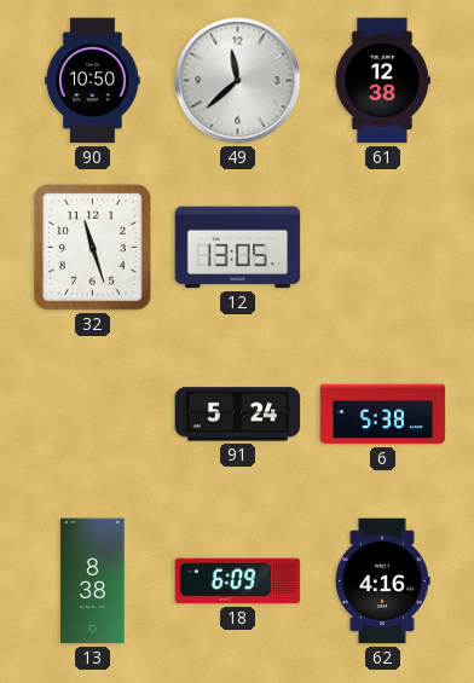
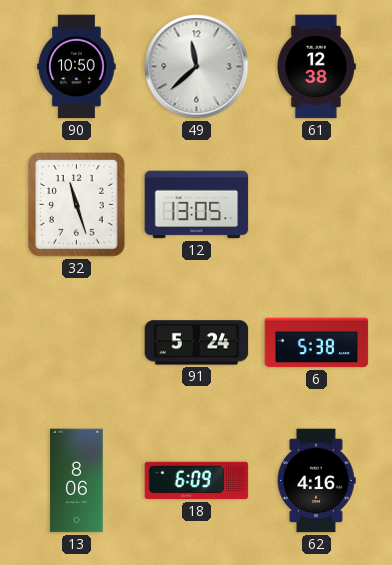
13: 8:38 -> 8:06
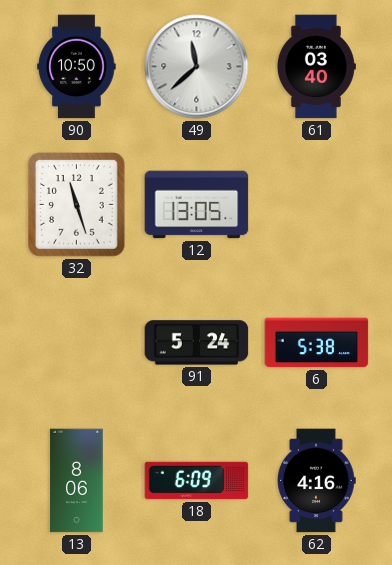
61: 12:38 -> 03:40
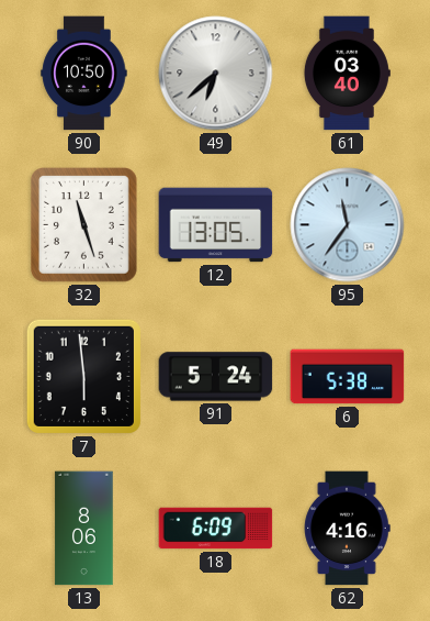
49: 11:38 -> 6:38
95: none -> 11:36
7: none -> 5:59
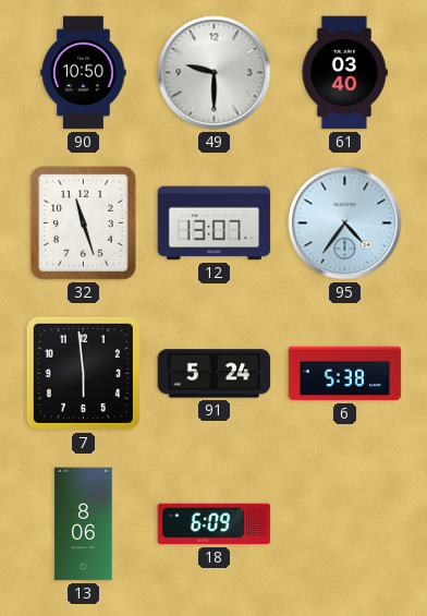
49: 6:38 -> 9:30
12: 13:05 -> 13:07
95: 11:36 -> 4:36
62: 4:16 -> none
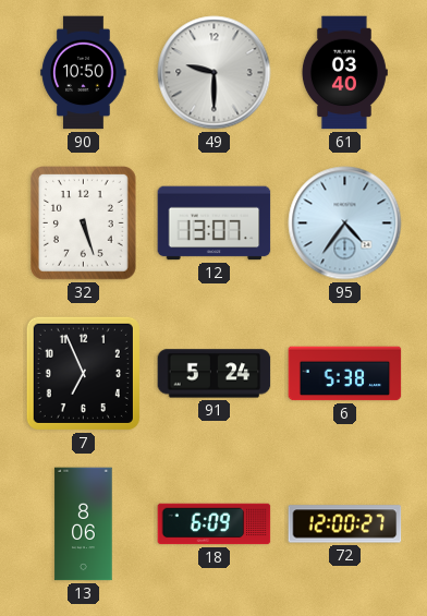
32: 11:27 -> 5:27
7: 5:59 -> 6:56
72: none -> 12:00
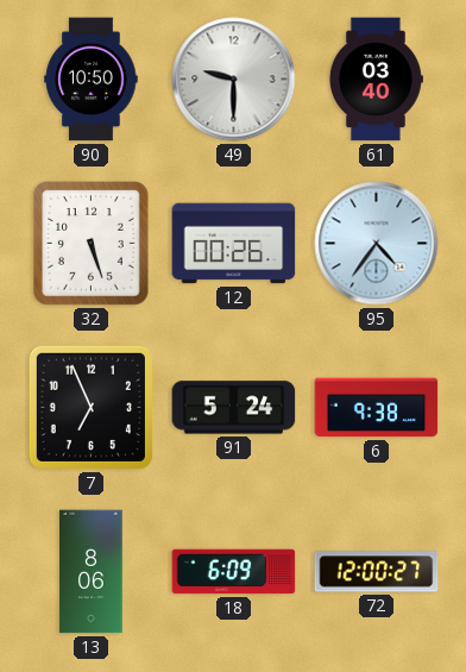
12: 13:07 -> 00:26
6: 5:38 -> 9:38
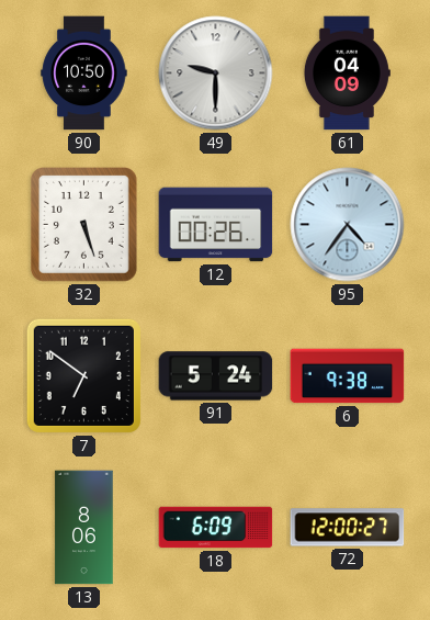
61: 03:40 -> 04:09
7: 6:56 -> 6:51
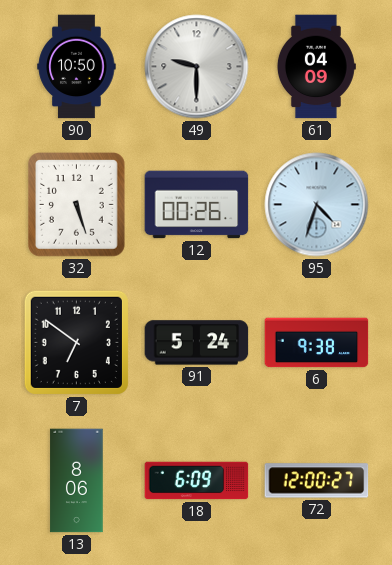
95: 4:36 -> 4:33
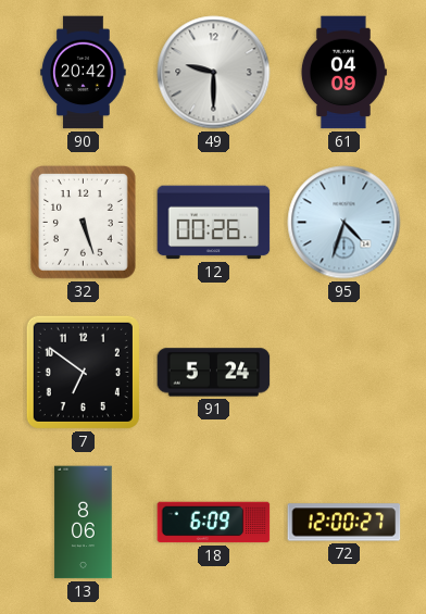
90: 10:50 -> 20:42
6: 9:38 -> none
